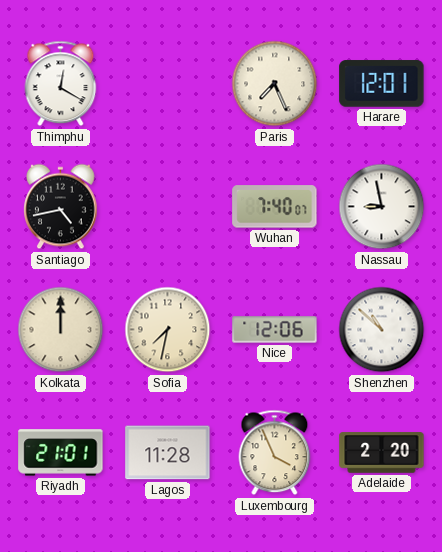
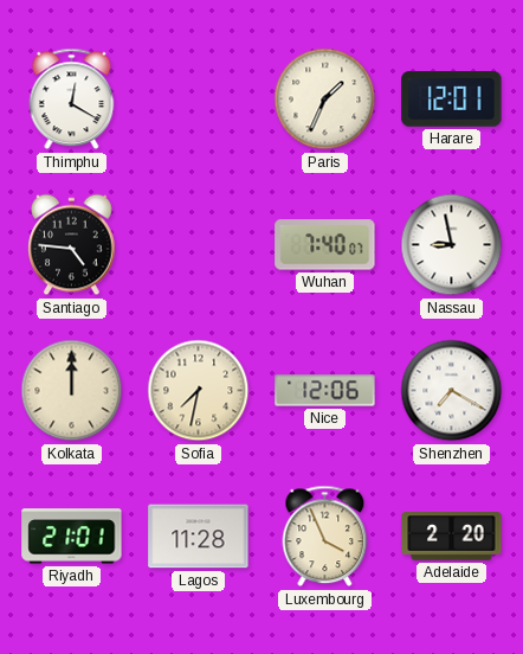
Paris: 7:26 -> 1:34
Santiago: 4:43 -> 4:46
Shenzhen: 10:52 -> 7:20
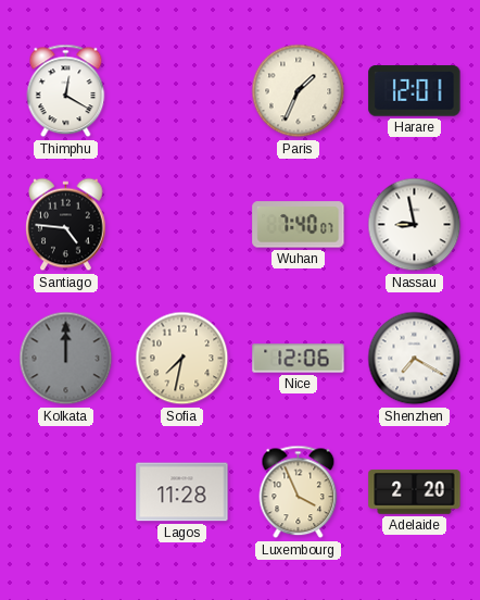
Kolkata dial: cream -> grey
Riyadh: 21:01 -> none
